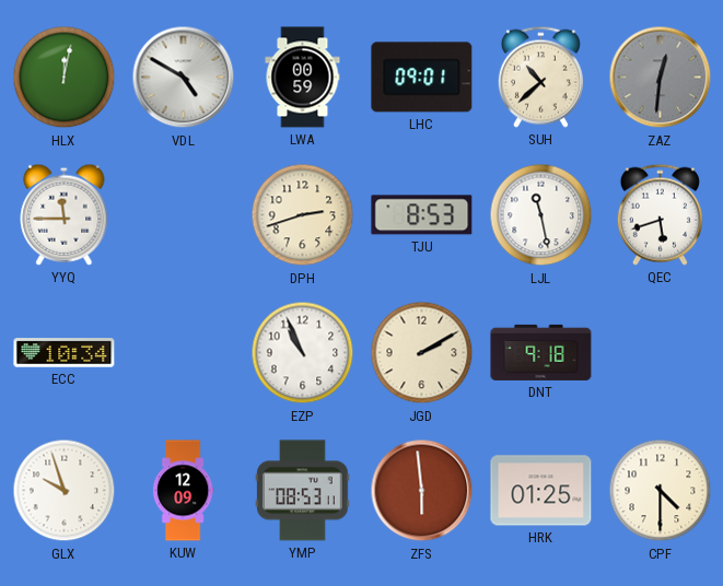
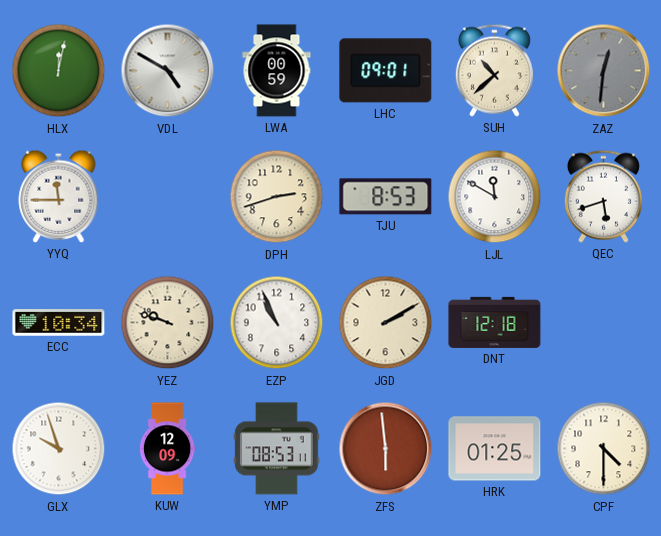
LJL: 11:28 -> 11:50
YEZ: none -> 9:48
DNT: 9:18 -> 12:18
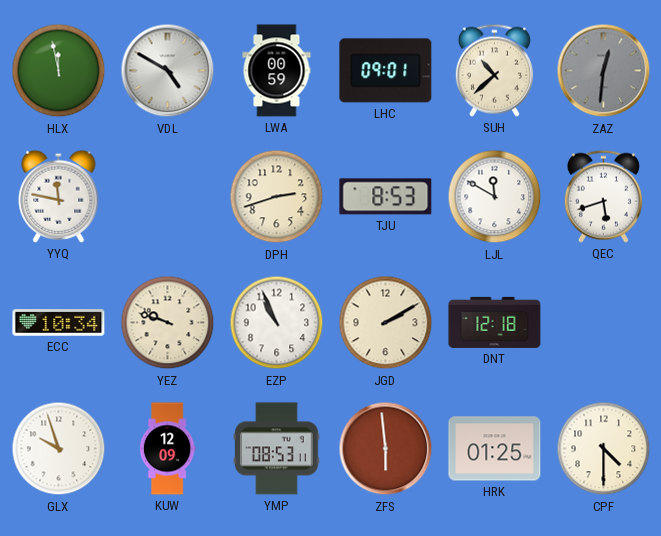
HLX: 12:02 -> 11:58
YYQ: 11:45 -> 11:47
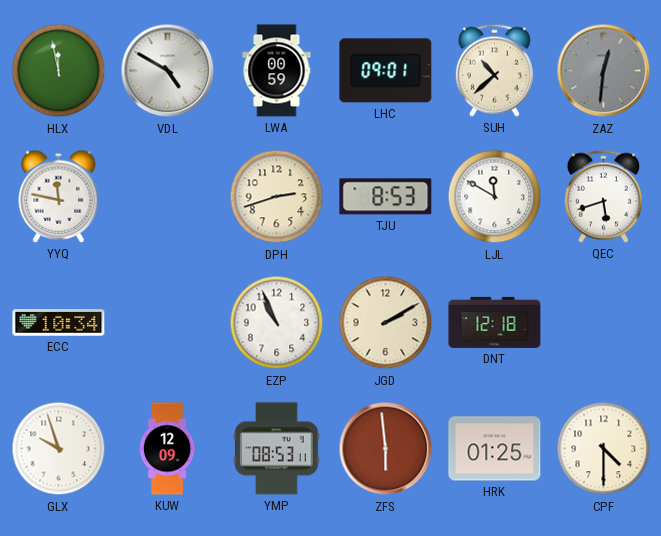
YEZ: 9:48 -> none
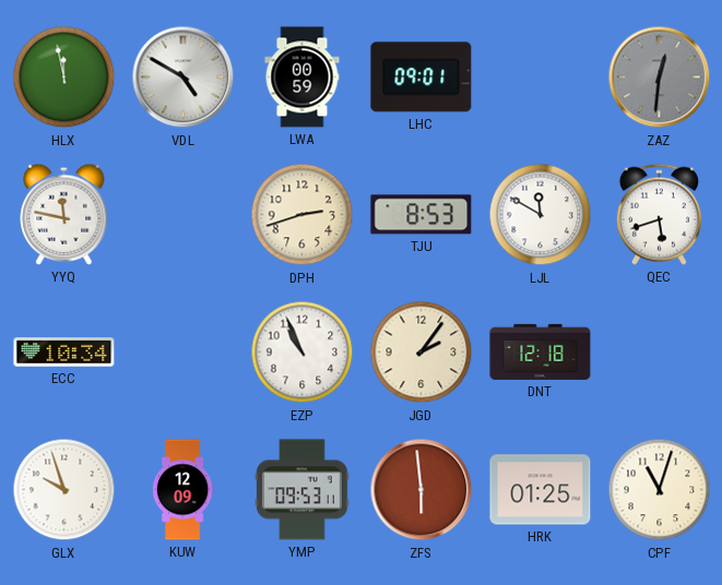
SUH: 10:38 -> none
JGD: 2:10 -> 2:06
YMP: 08:53 -> 09:53
CPF: 4:30 -> 11:03
